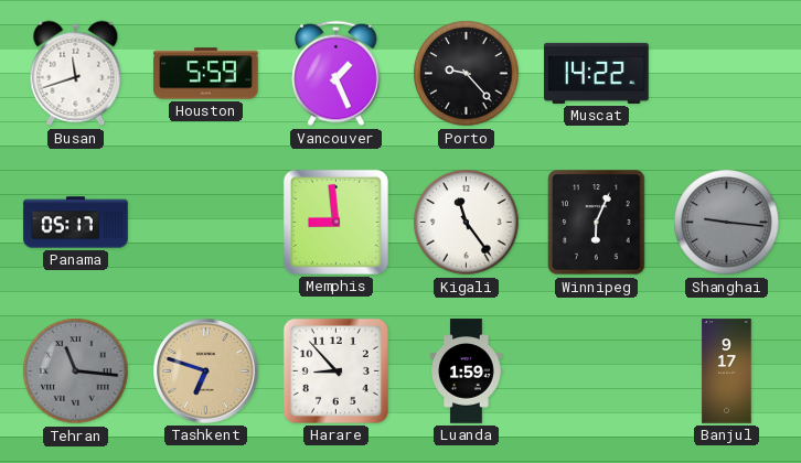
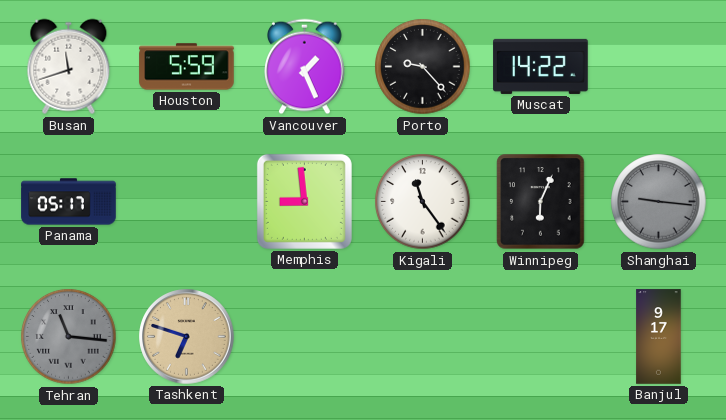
Harare: 8:53 -> none
Luanda: 1:59 -> none
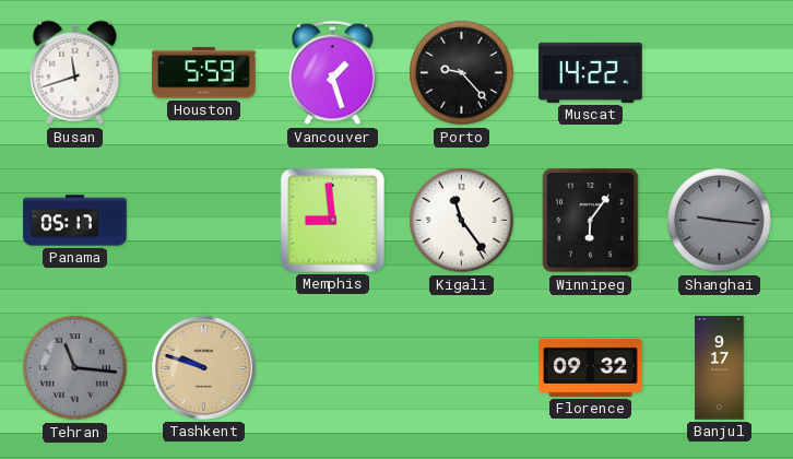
Vancouver: 1:26 -> 1:27
Winnipeg: 6:04 -> 6:06
Tashkent: 6:48 -> 9:48
Florence: none -> 09:32
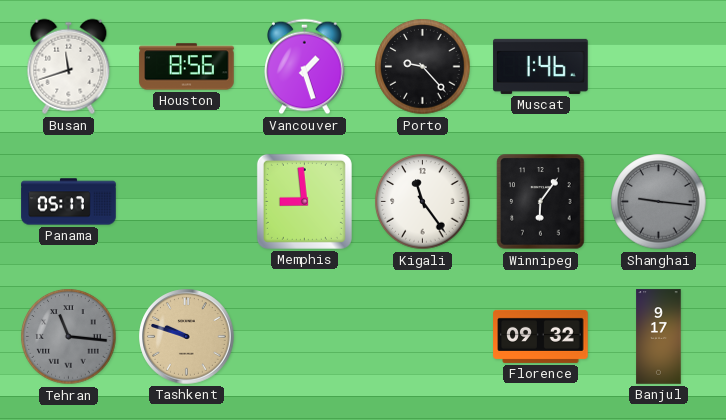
Houston: 5:59 -> 8:56
Muscat: 14:22 -> 1:46
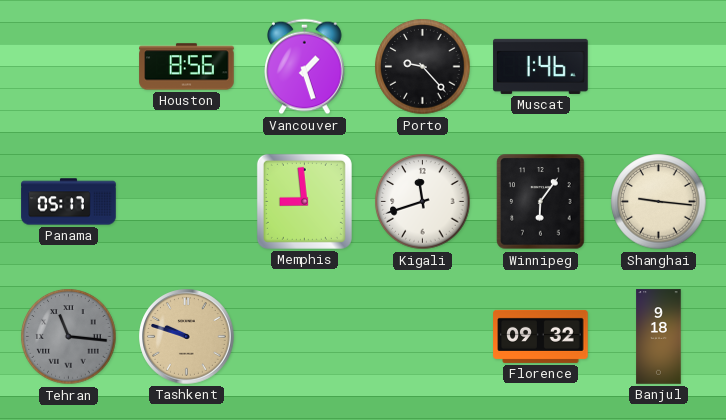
Busan: 11:42 -> none
Kigali: 11:24 -> 11:42
Shanghai dial: grey -> cream
Banjul: 9:17 -> 9:18
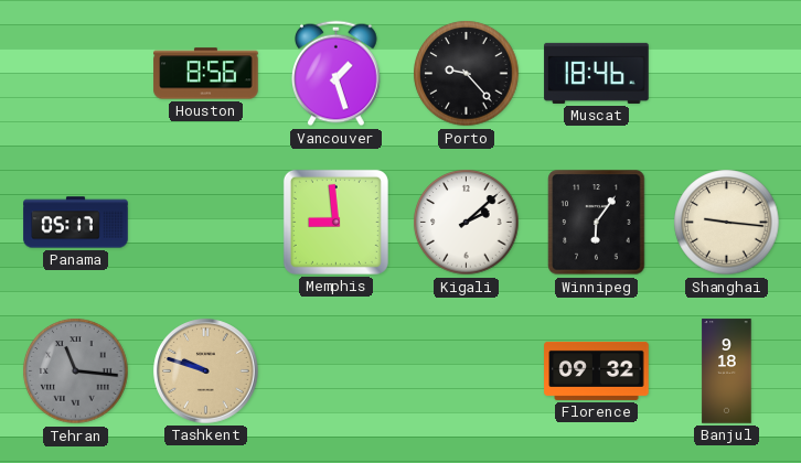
Muscat: 1:46 -> 18:46
Kigali: 11:42 -> 2:08
